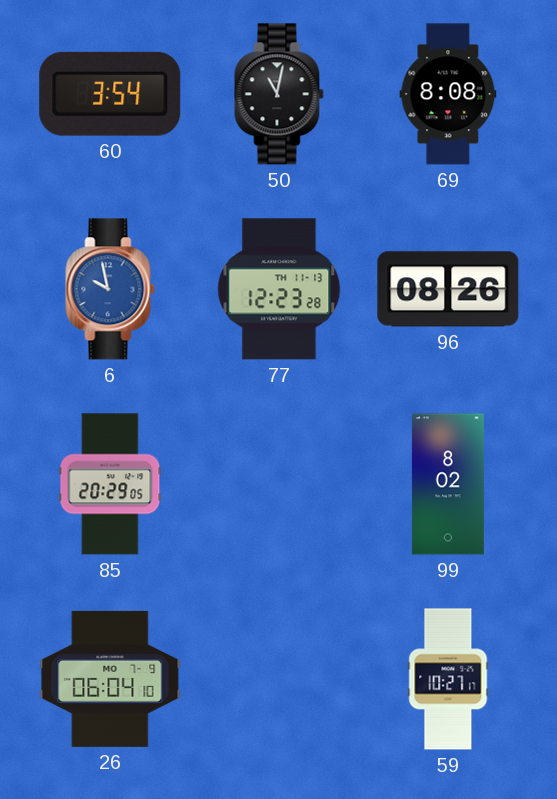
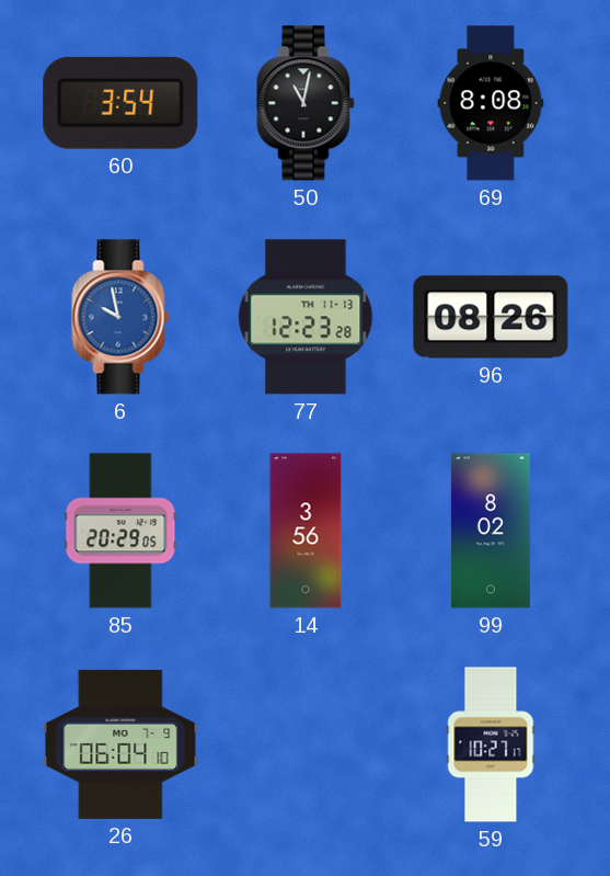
14: none -> 3:56
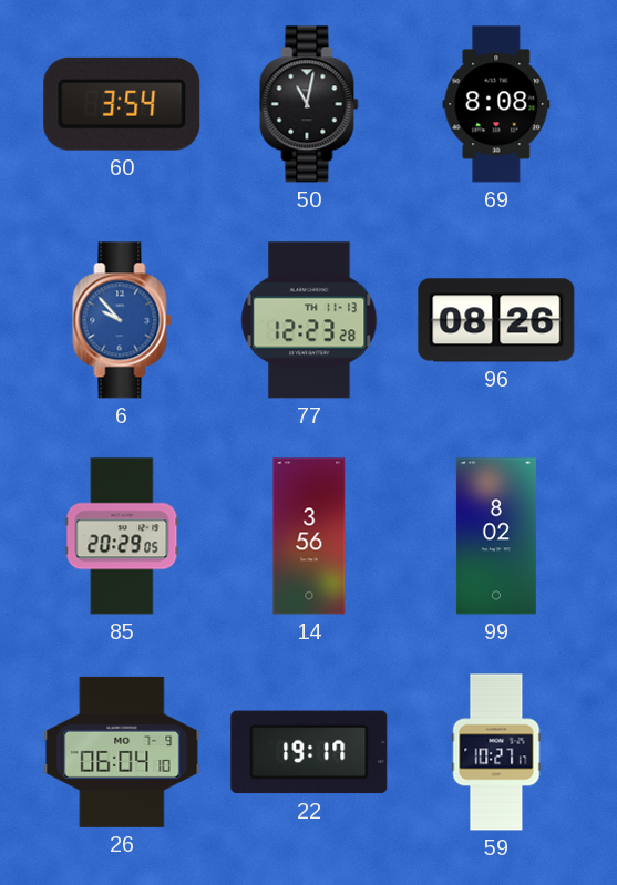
6: 9:58 -> 9:53
22: none -> 19:17
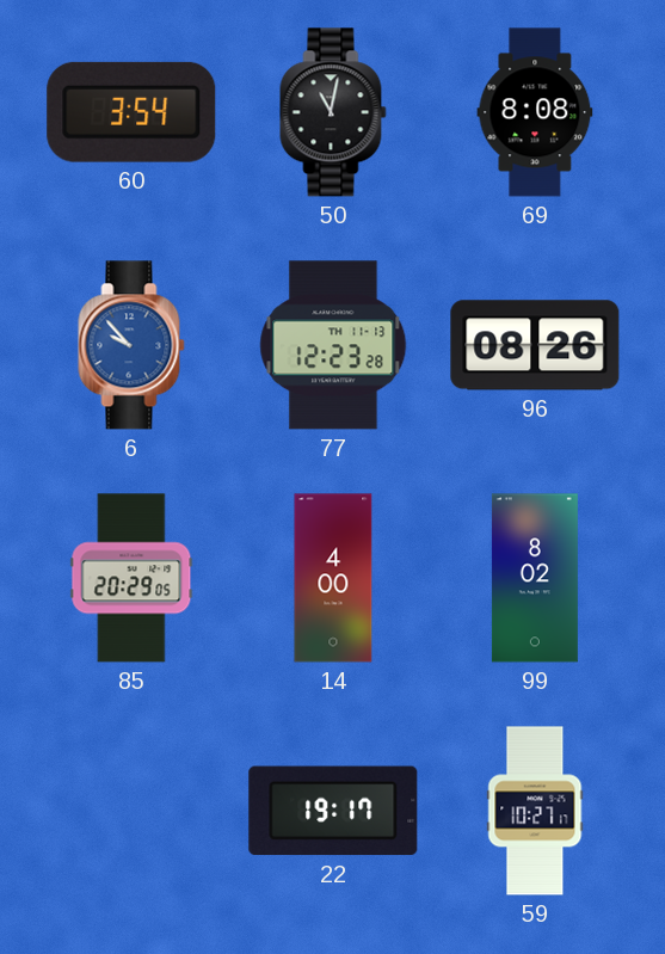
14: 3:56 -> 4:00
26: 06:04 -> none
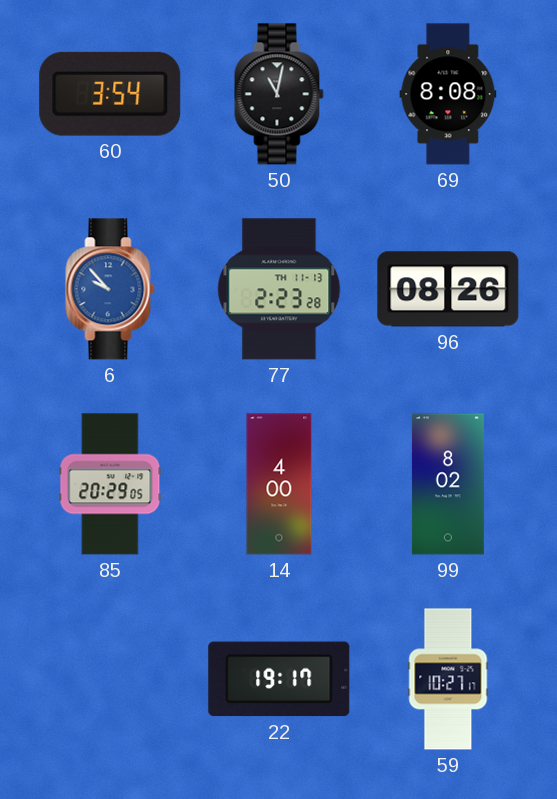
77: 12:23 -> 2:23
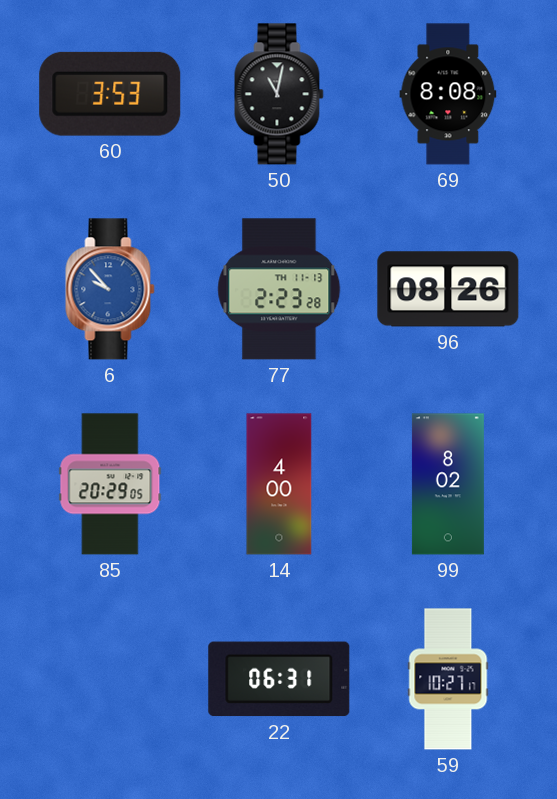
60: 3:54 -> 3:53
22: 19:17 -> 06:31
